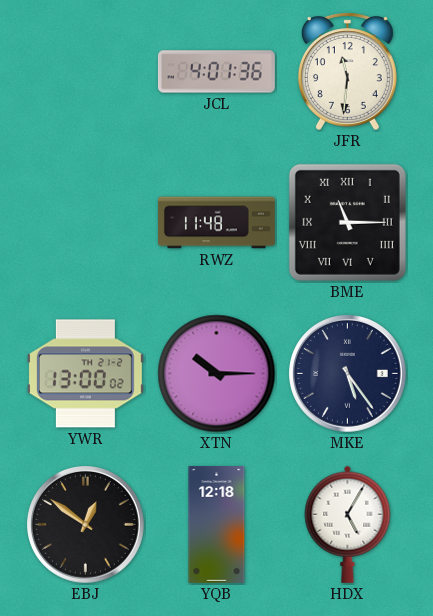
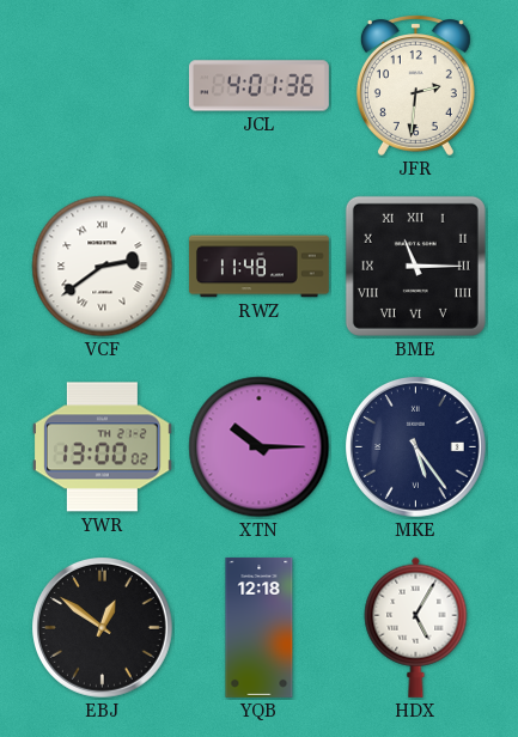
JFR: 11:31 -> 2:31
VCF: none -> 2:39
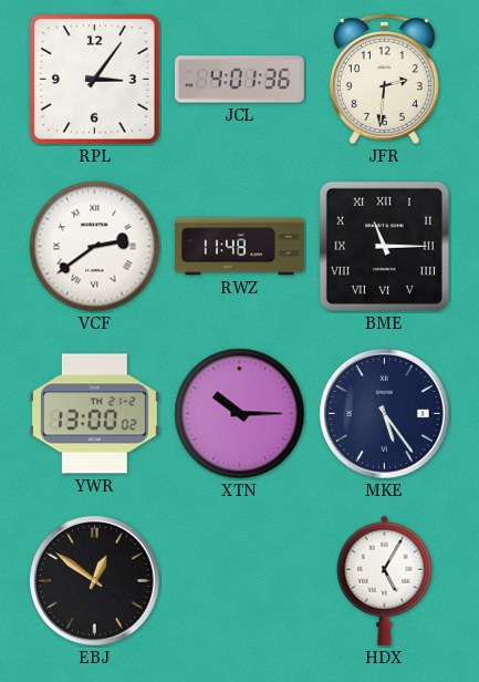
RPL: none -> 3:06
YQB: 12:18 -> none
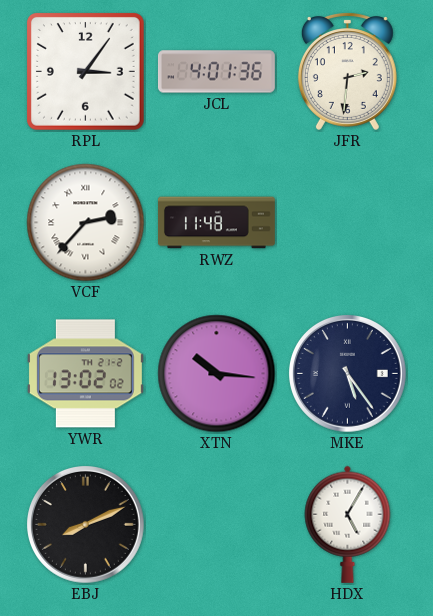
VCF: 2:39 -> 2:37
BME: 11:15 -> none
YWR: 13:00 -> 13:02
XTN: 10:15 -> 10:16
EBJ: 12:51 -> 8:11
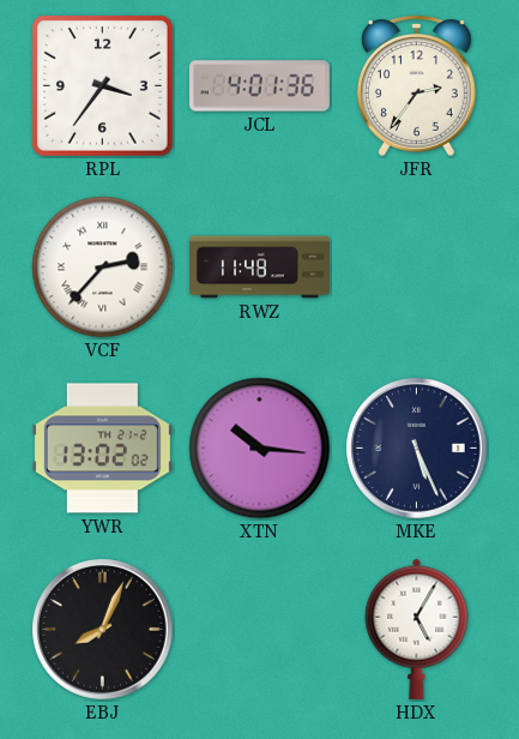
RPL: 3:06 -> 3:36
JFR: 2:31 -> 2:36
MKE: 5:24 -> 5:26
EBJ: 8:11 -> 8:04
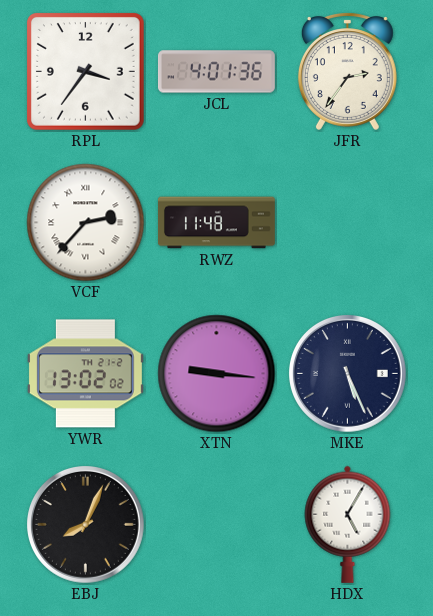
XTN: 10:16 -> 9:16
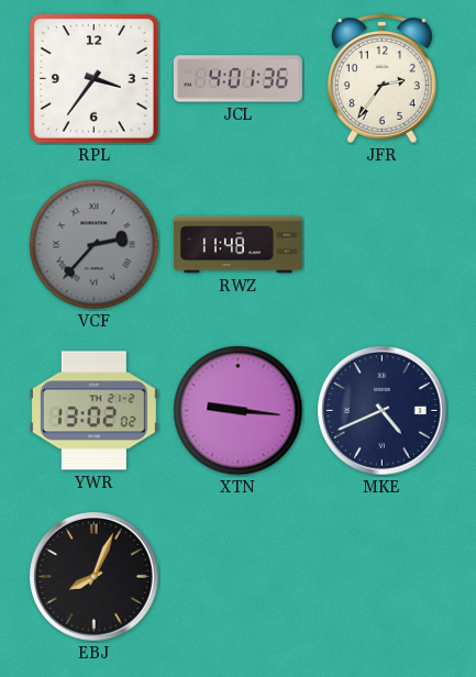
VCF dial: white -> grey
MKE: 5:26 -> 4:41
HDX: 5:05 -> none
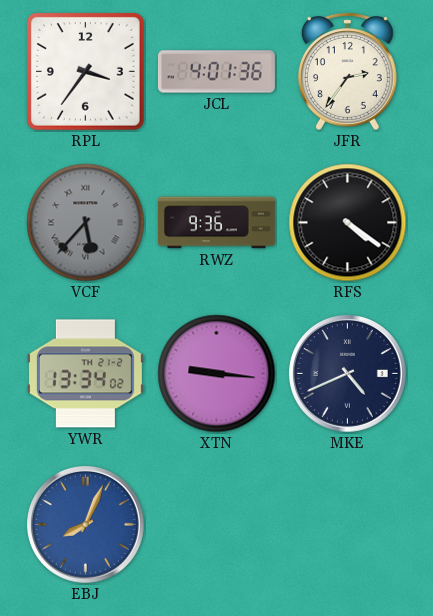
VCF: 2:37 -> 5:37
RWZ: 11:48 -> 9:36
RFS: none -> 4:21
YWR: 13:02 -> 13:34
EBJ dial: black -> blue
